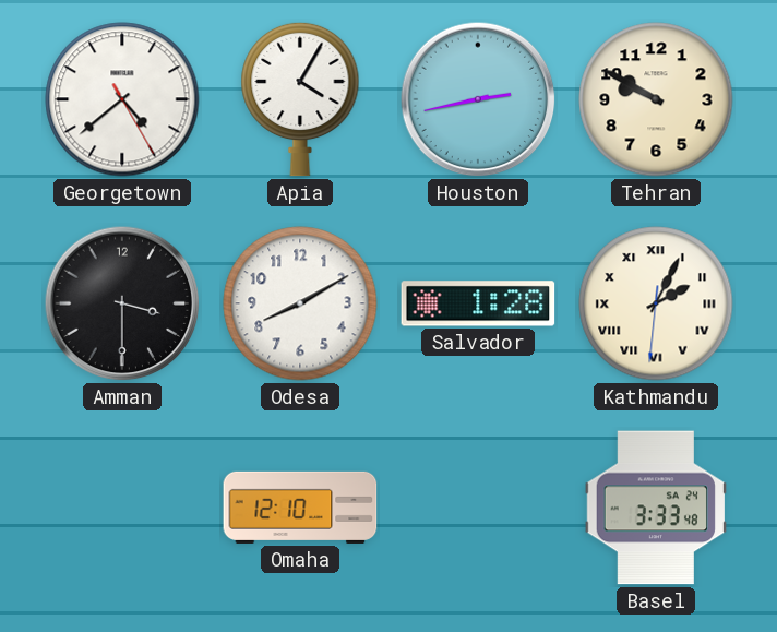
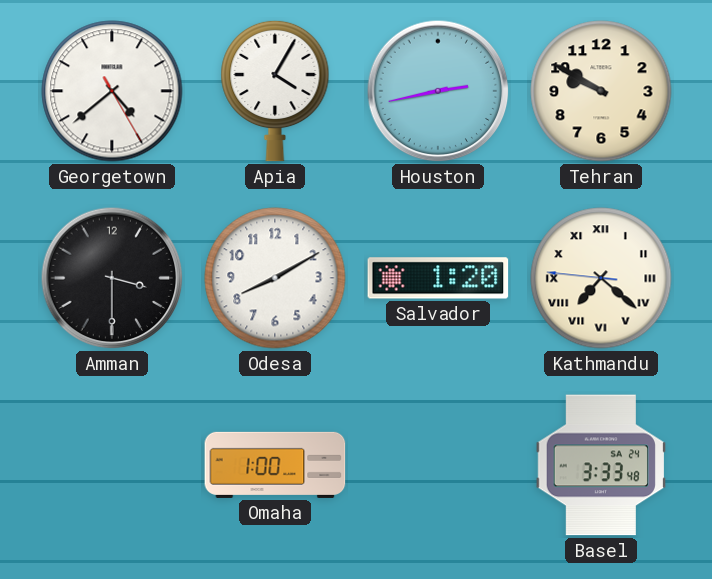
Salvador: 1:28 -> 1:20
Kathmandu: 2:04 -> 7:21
Omaha: 12:10 -> 1:00
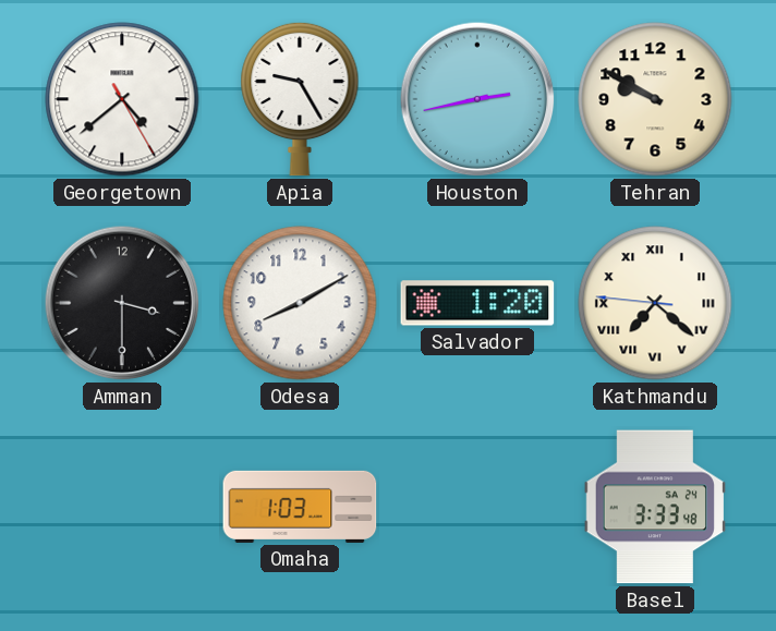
Apia: 4:05 -> 9:25
Omaha: 1:00 -> 1:03
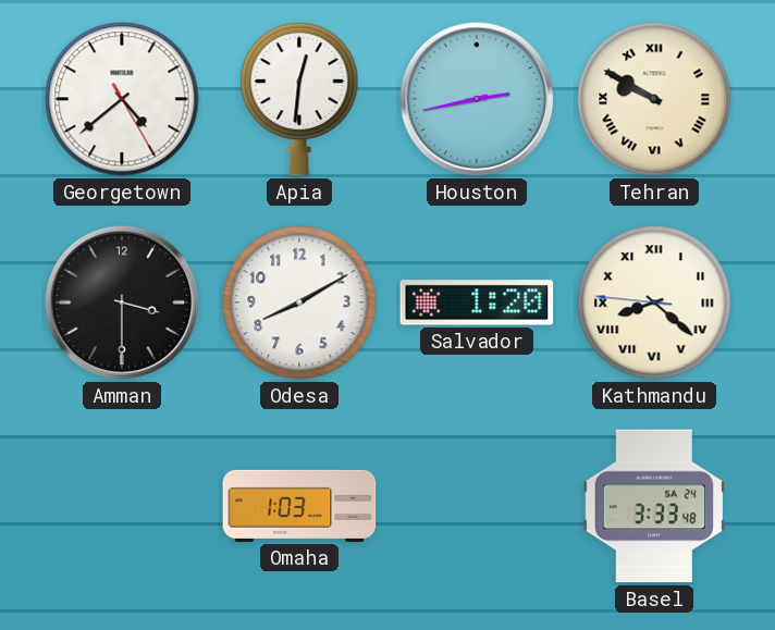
Apia: 9:25 -> 12:31
Tehran numerals: Arabic -> Roman
Kathmandu: 7:21 -> 8:21
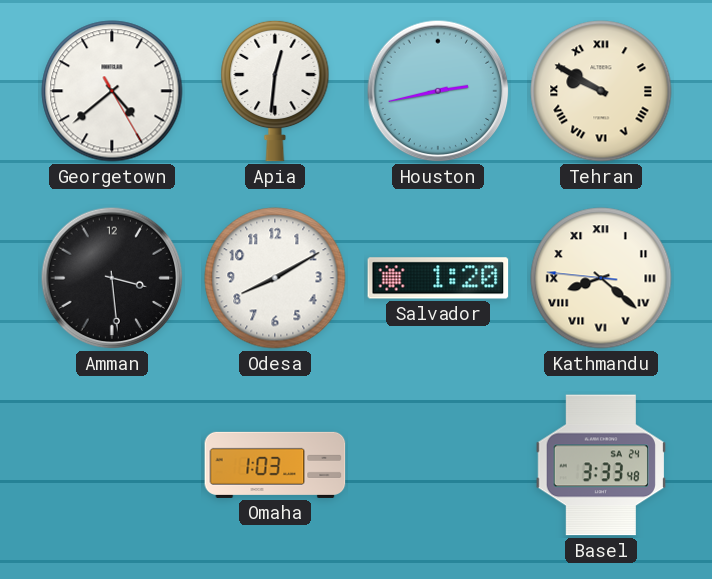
Amman: 3:30 -> 3:29
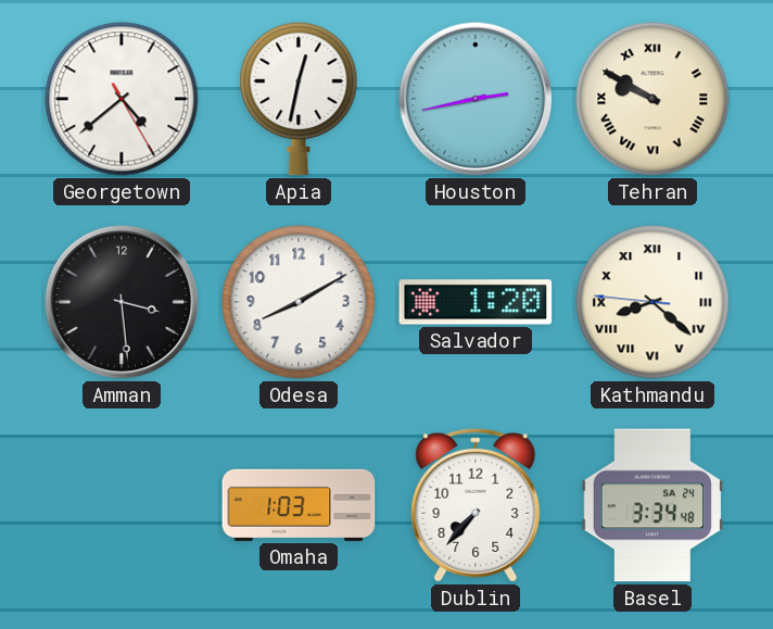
Apia: 12:31 -> 12:32
Dublin: none -> 7:37
Basel: 3:33 -> 3:34
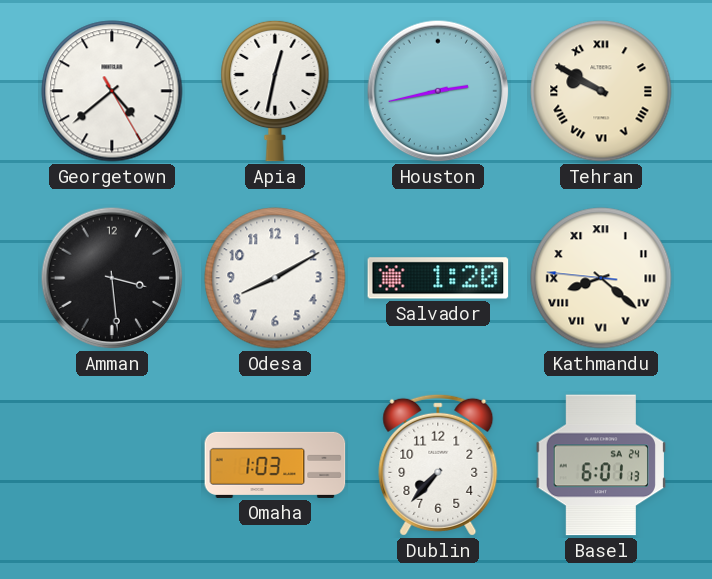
Basel: 3:34 -> 6:01
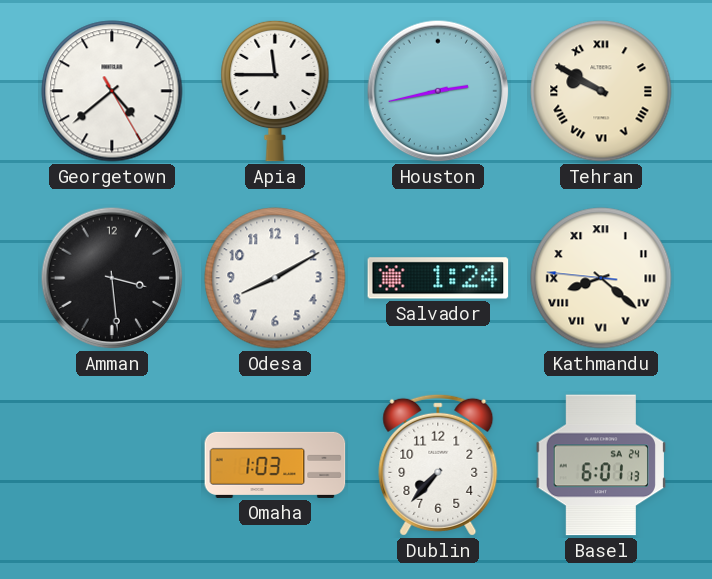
Apia: 12:32 -> 11:45
Salvador: 1:20 -> 1:24
